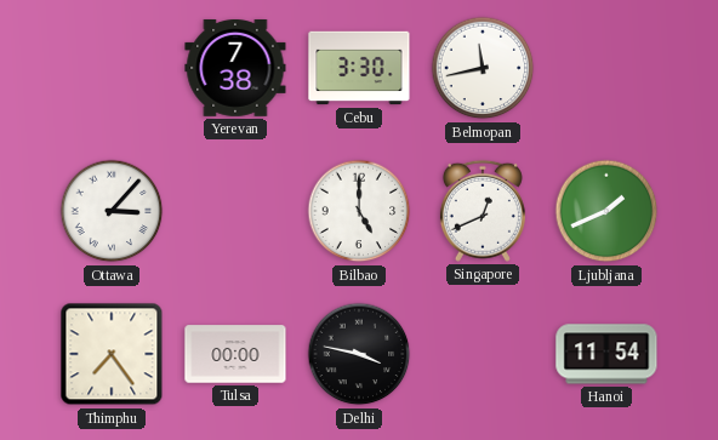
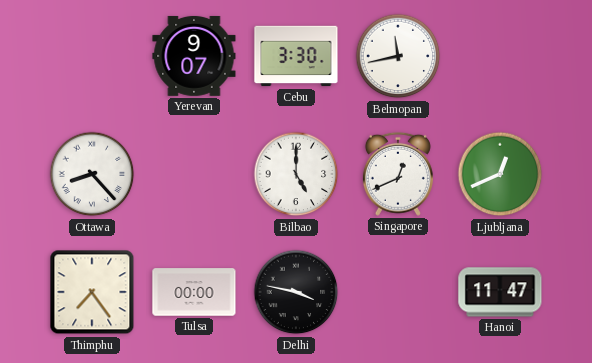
Yerevan: 7:38 -> 9:07
Ottawa: 3:07 -> 8:23
Ljubljana: 1:41 -> 12:41
Hanoi: 11:54 -> 11:47
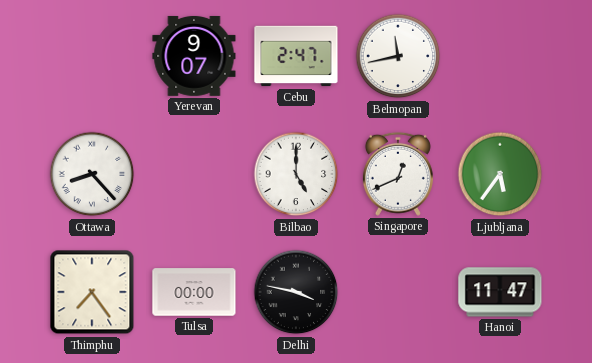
Cebu: 3:30 -> 2:47
Ljubljana: 12:41 -> 5:36
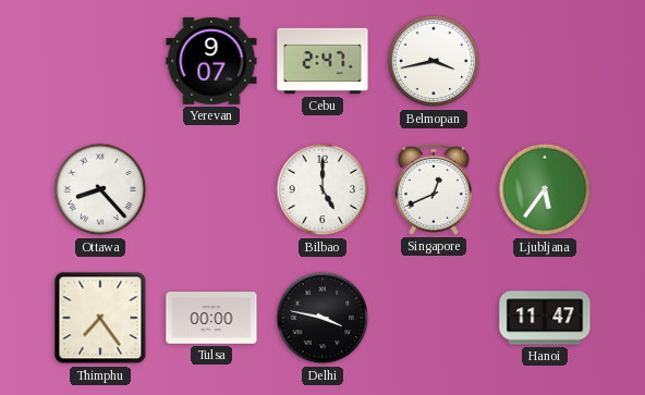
Belmopan: 11:43 -> 3:43
